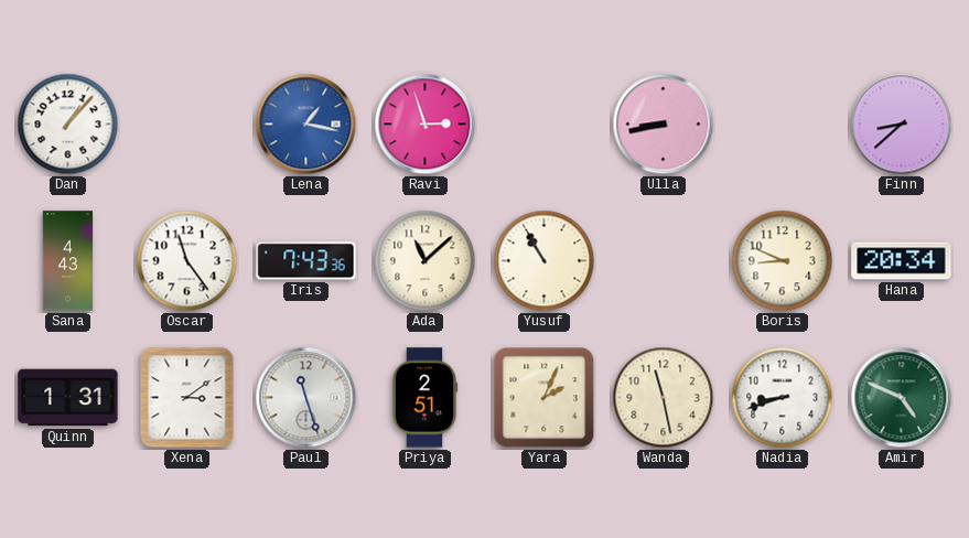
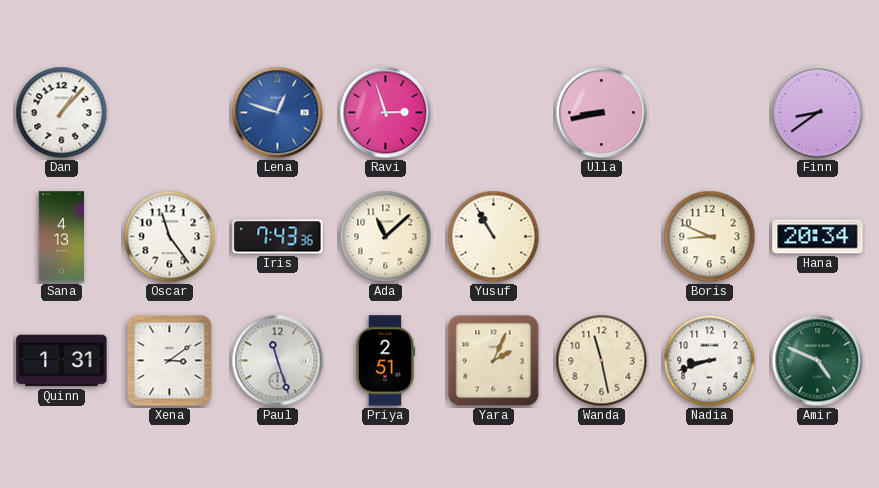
Lena: 1:17 -> 12:48
Finn: 8:38 -> 8:39
Sana: 4:43 -> 4:13
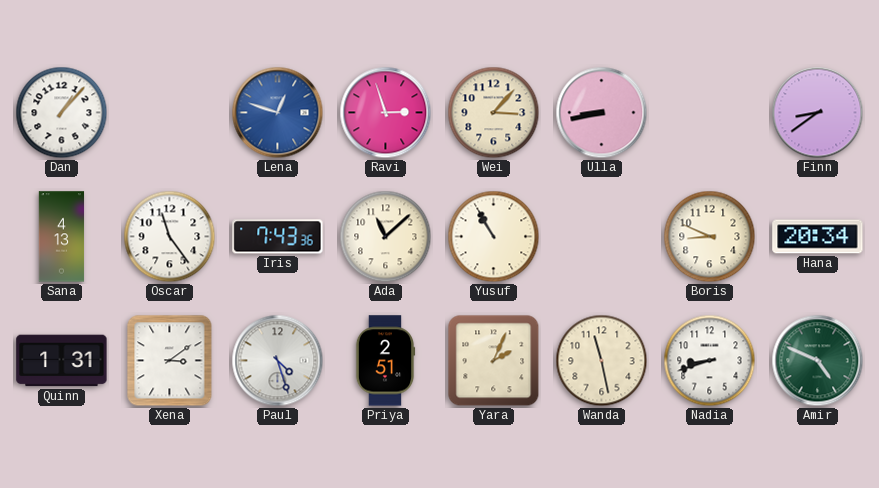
Wei: none -> 3:07
Paul: 11:27 -> 4:27
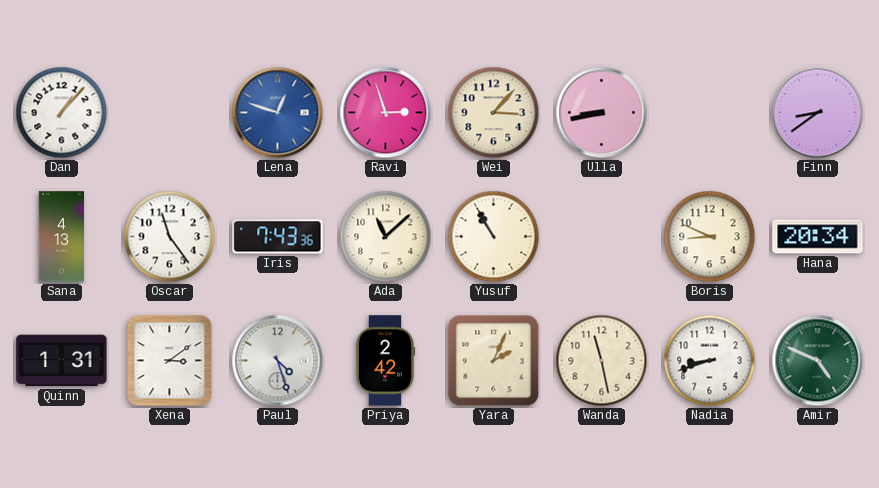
Priya: 2:51 -> 2:42
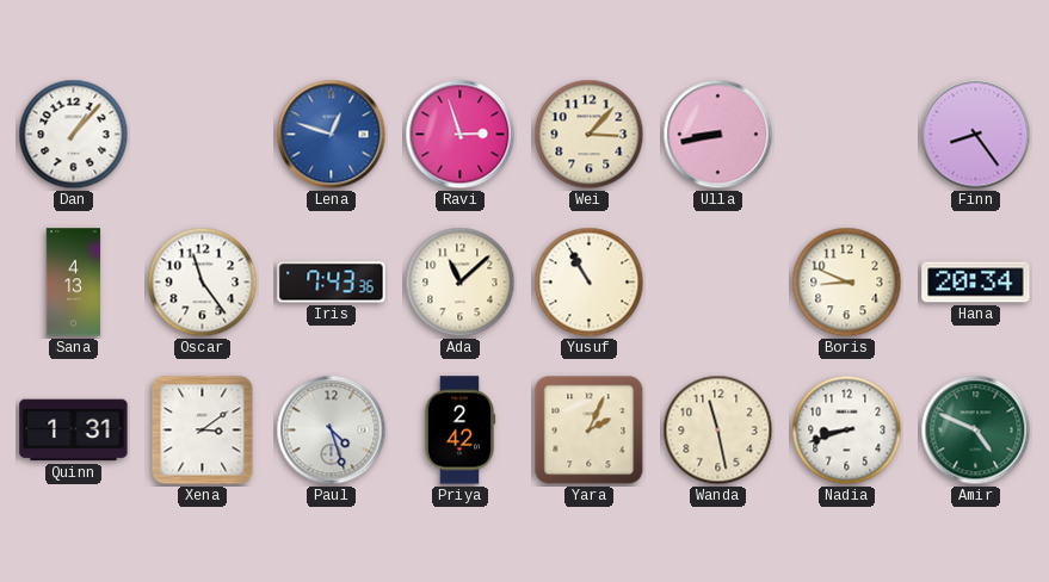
Finn: 8:39 -> 8:24
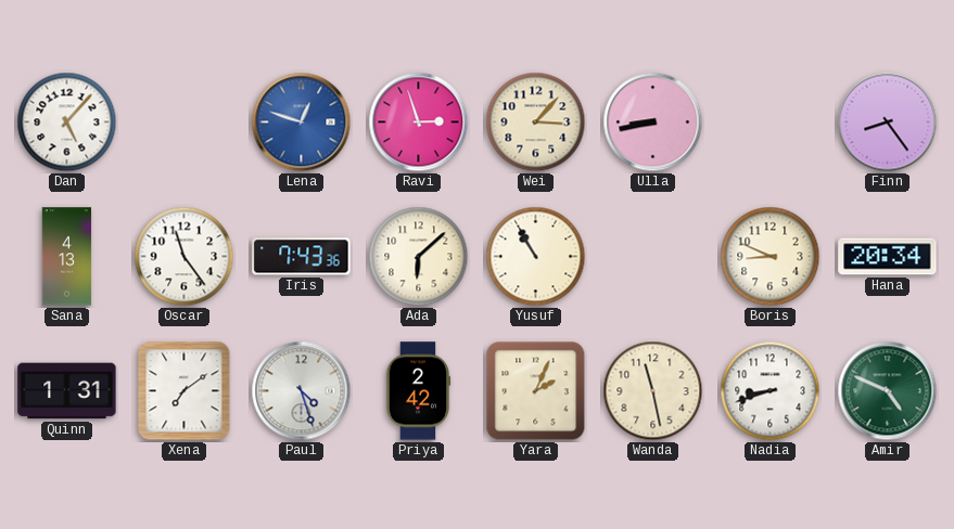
Dan: 1:07 -> 5:07
Ada: 11:08 -> 6:08
Xena: 3:09 -> 7:09
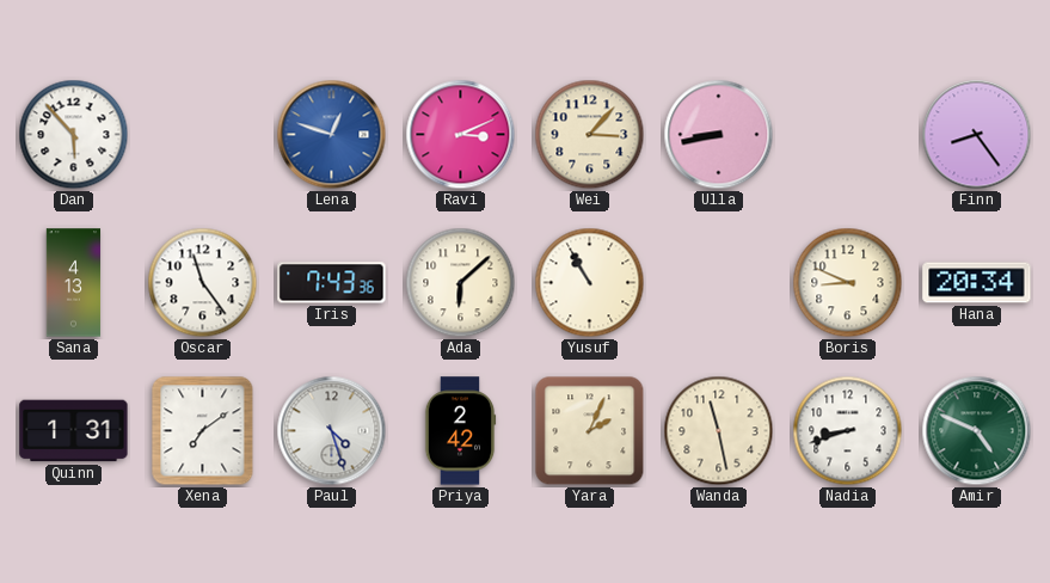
Dan: 5:07 -> 5:53
Ravi: 2:57 -> 3:11
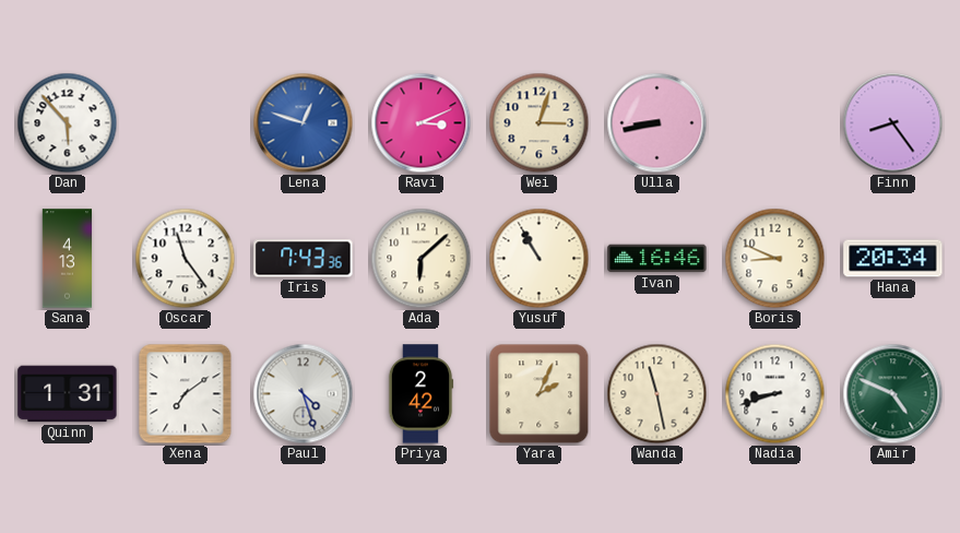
Wei: 3:07 -> 3:03
Ivan: none -> 16:46
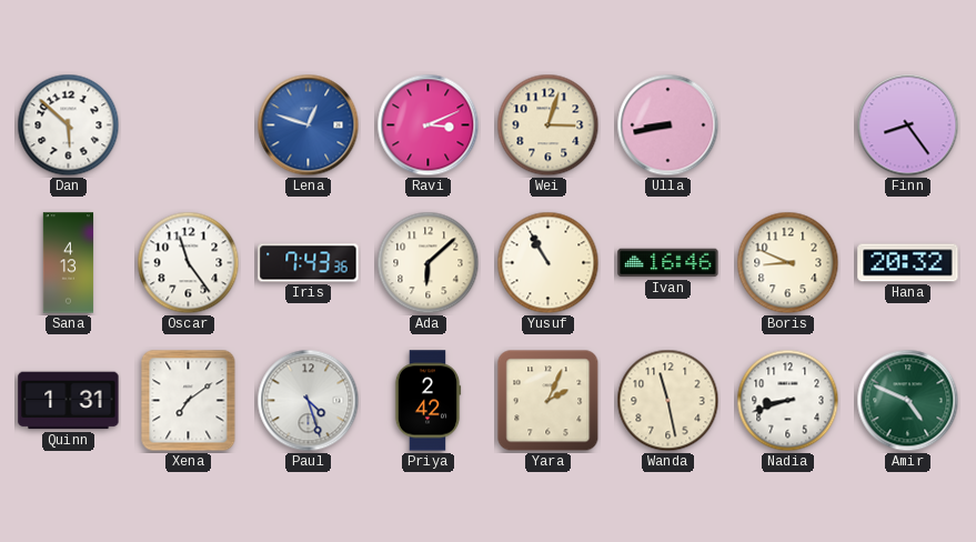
Dan: 5:53 -> 5:52
Hana: 20:34 -> 20:32
